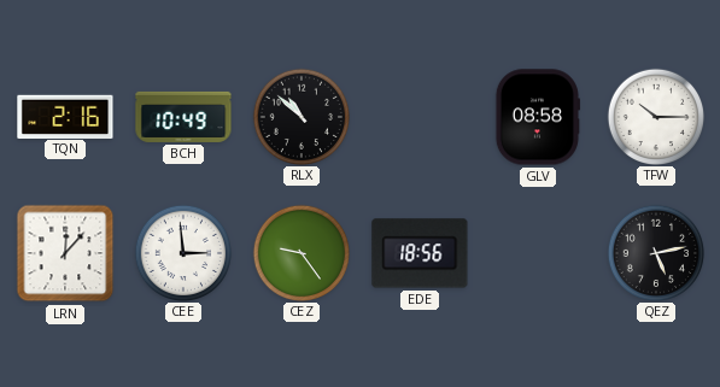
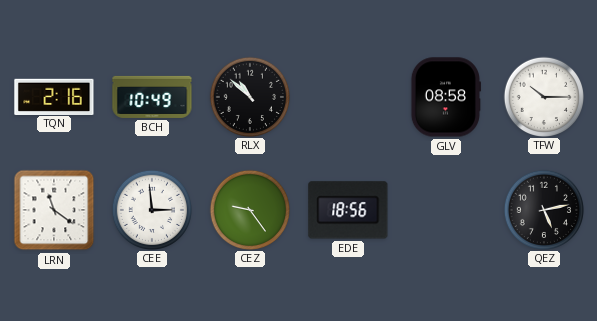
LRN: 12:07 -> 11:21
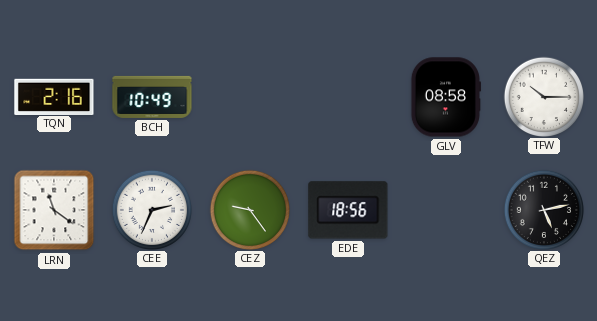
RLX: 10:52 -> none
CEE: 2:59 -> 2:34
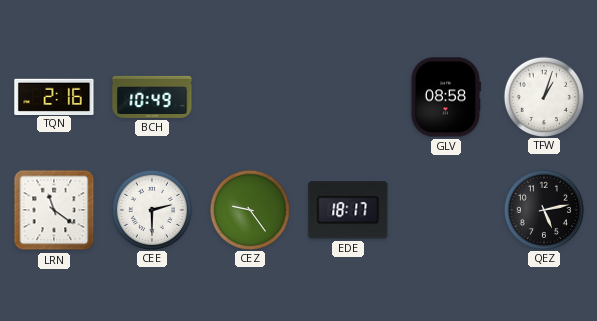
TFW: 10:15 -> 1:03
CEE: 2:34 -> 2:30
EDE: 18:56 -> 18:17
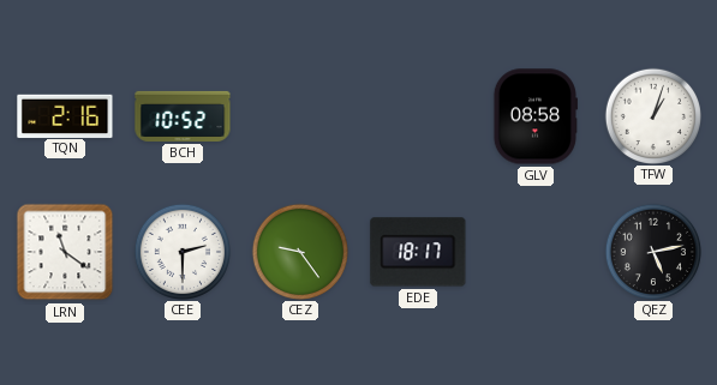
BCH: 10:49 -> 10:52
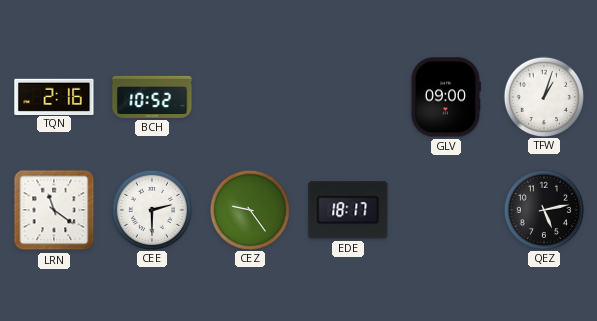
GLV: 08:58 -> 09:00
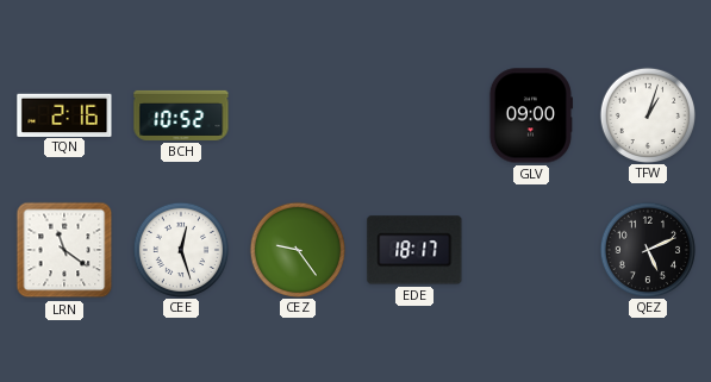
CEE: 2:30 -> 12:27
QEZ: 5:13 -> 5:11
